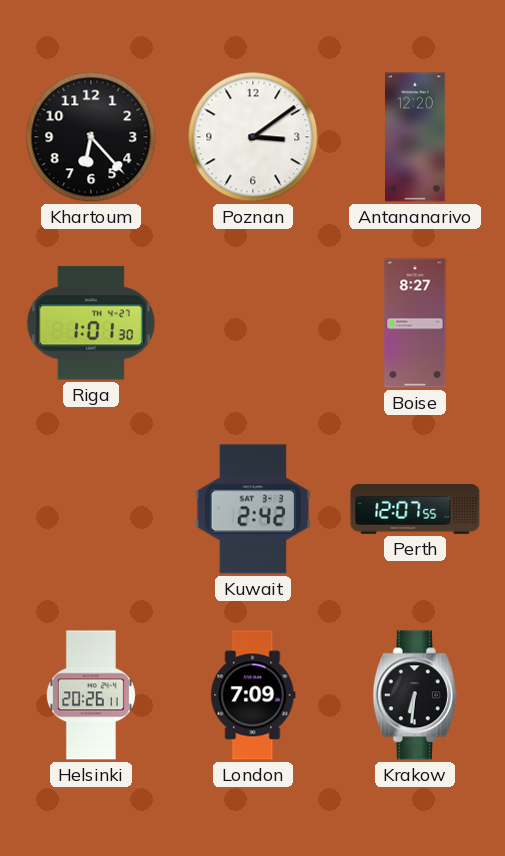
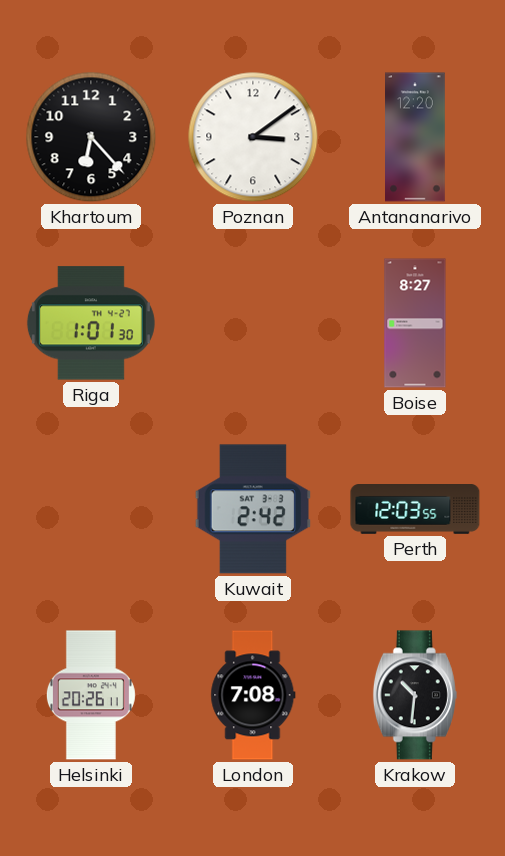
Perth: 12:07 -> 12:03
London: 7:09 -> 7:08
Krakow: 6:31 -> 10:31
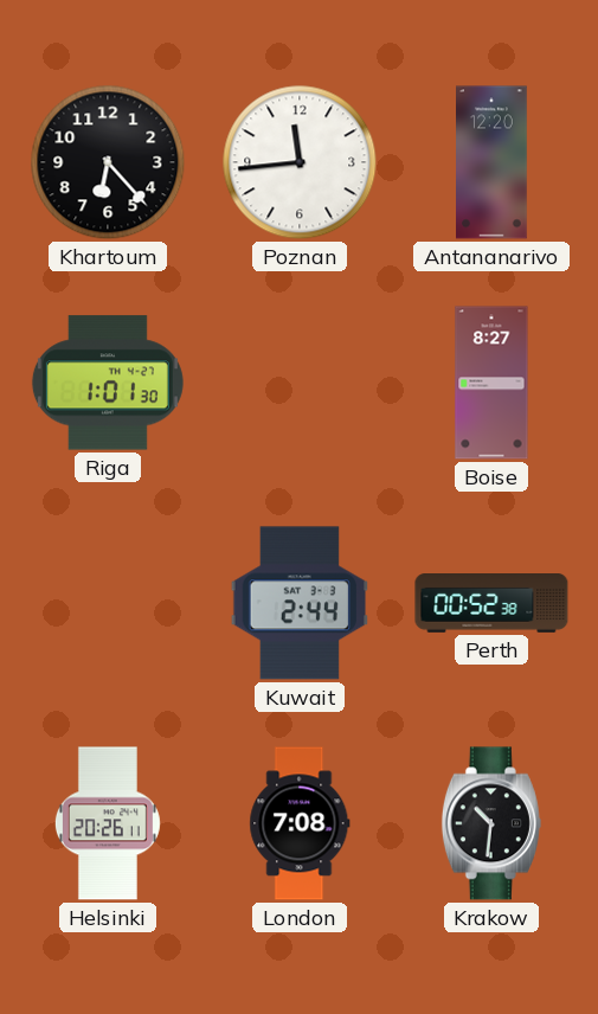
Poznan: 3:09 -> 11:44
Kuwait: 2:42 -> 2:44
Perth: 12:03 -> 00:52
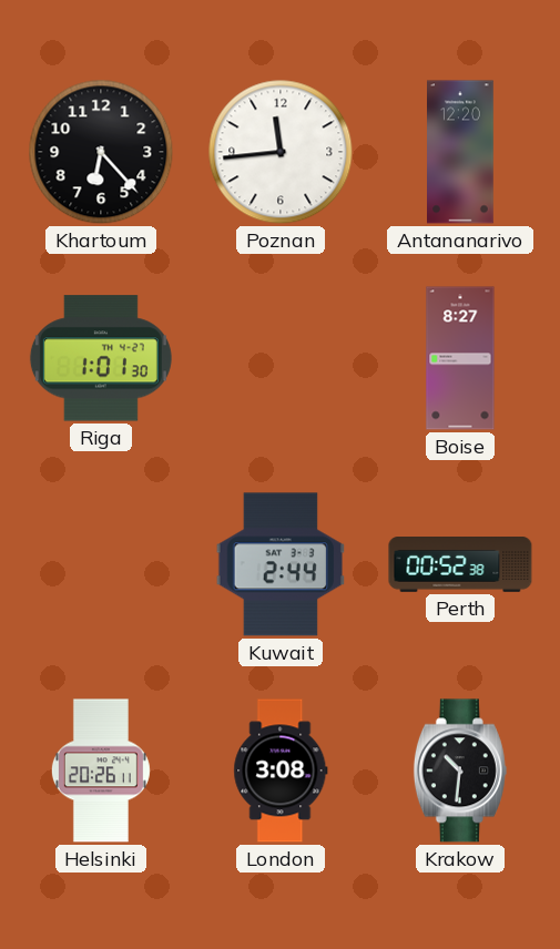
London: 7:08 -> 3:08
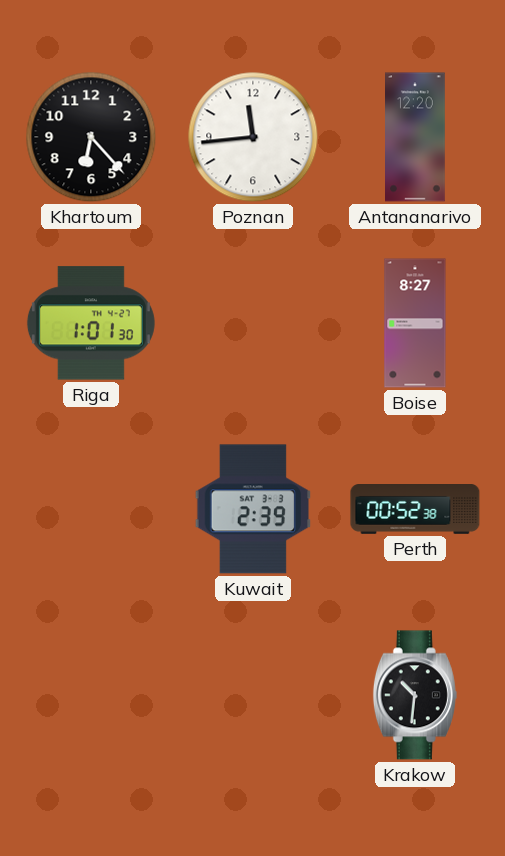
Kuwait: 2:44 -> 2:39
Helsinki: 20:26 -> none
London: 3:08 -> none
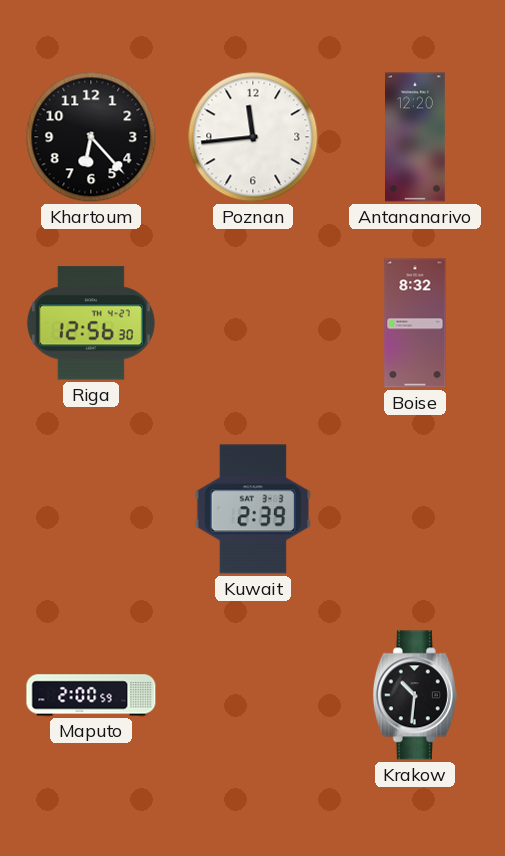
Riga: 1:01 -> 12:56
Boise: 8:27 -> 8:32
Perth: 00:52 -> none
Maputo: none -> 2:00
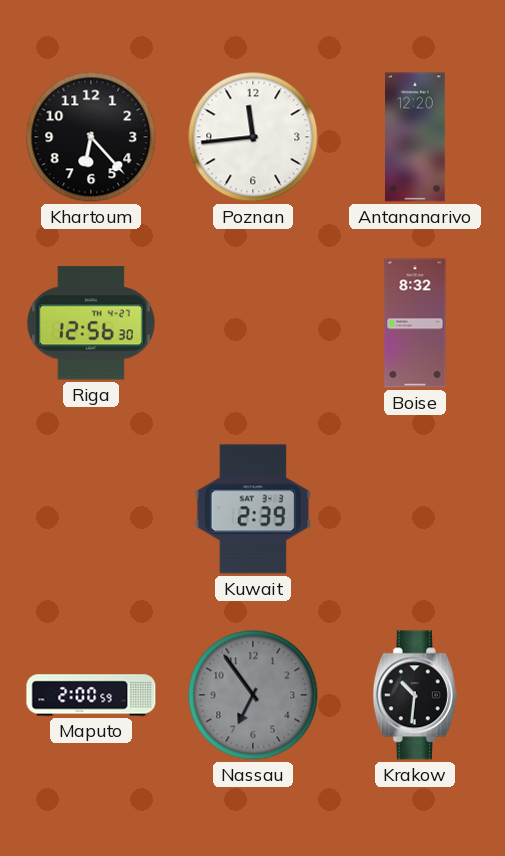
Nassau: none -> 6:54
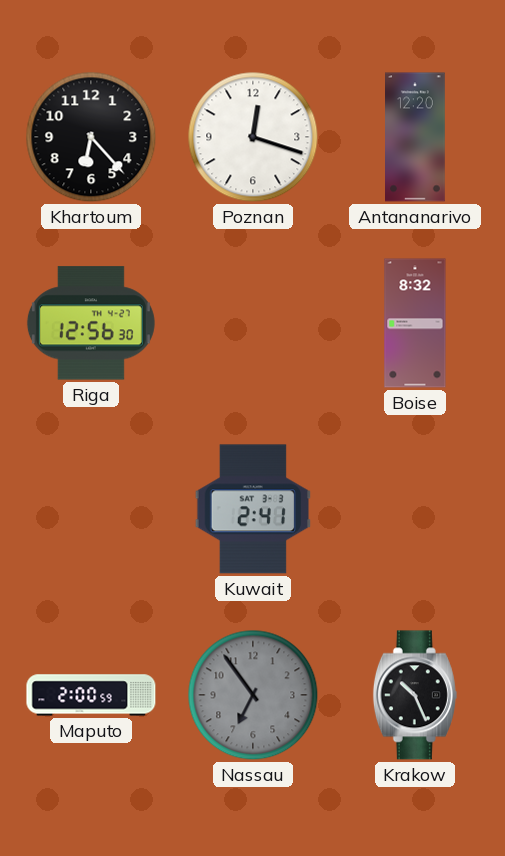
Poznan: 11:44 -> 12:18
Kuwait: 2:39 -> 2:41
Krakow: 10:31 -> 10:26
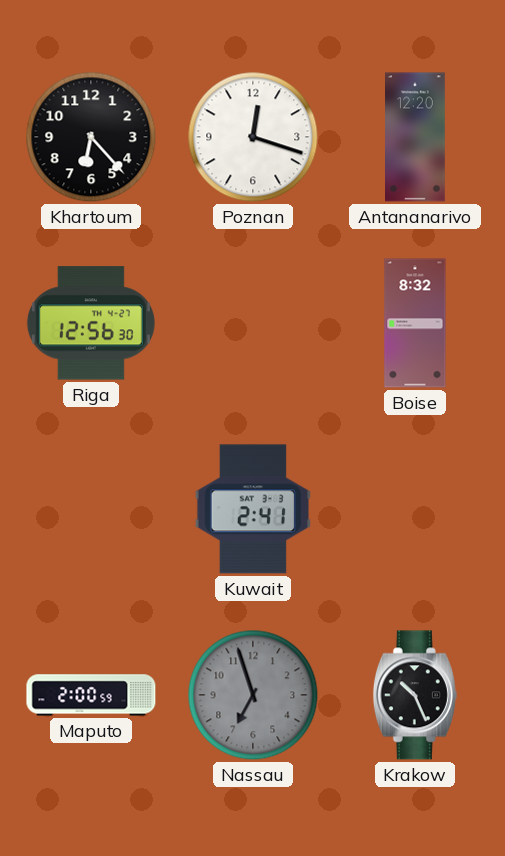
Nassau: 6:54 -> 6:57
